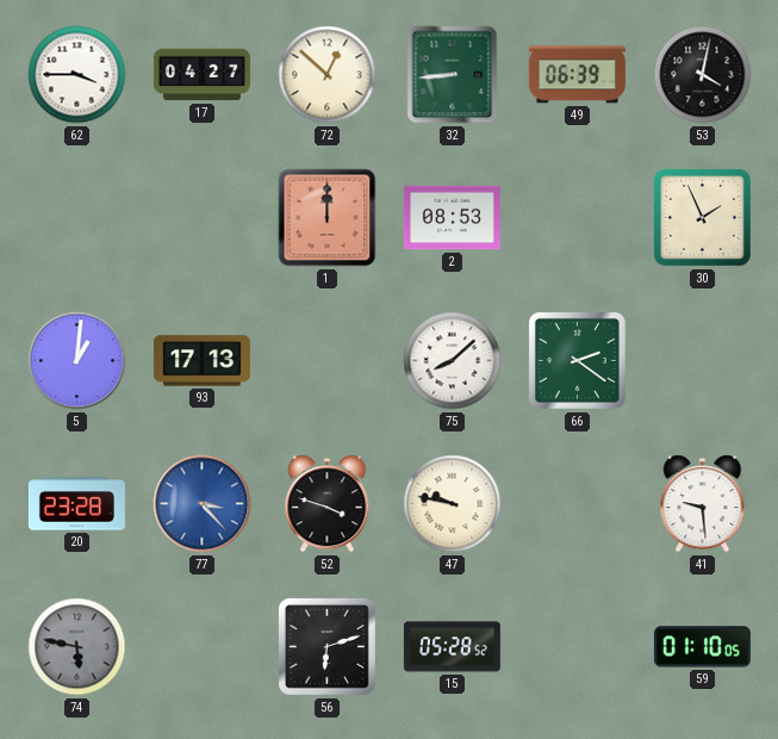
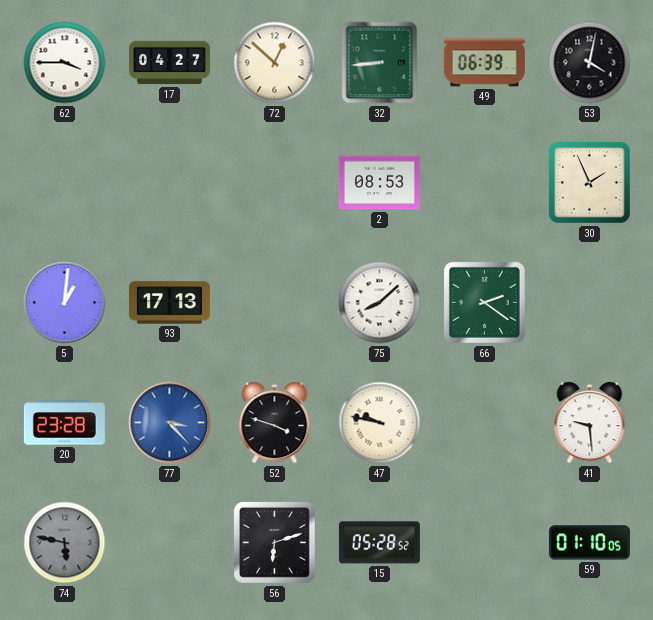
1: 12:00 -> none
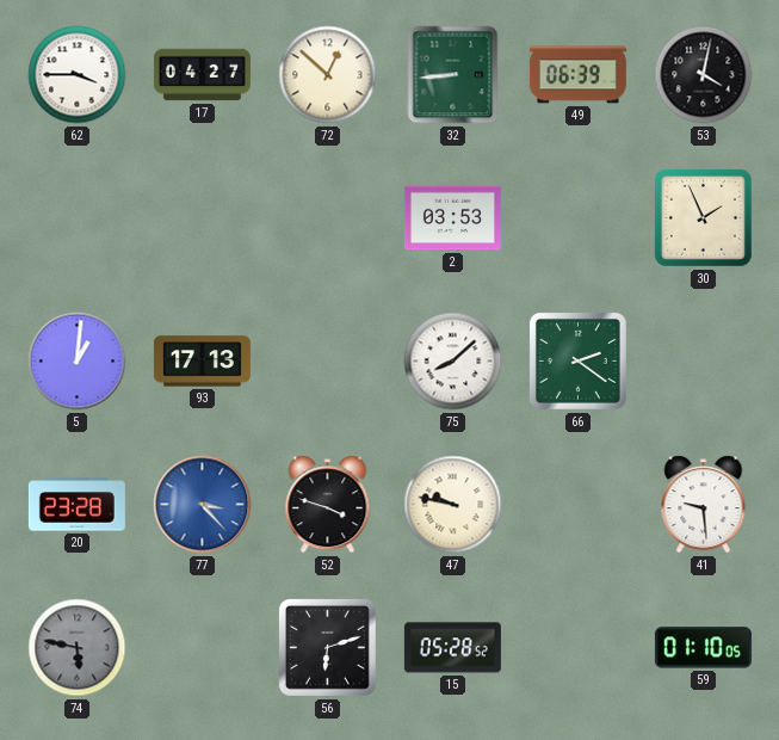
2: 08:53 -> 03:53
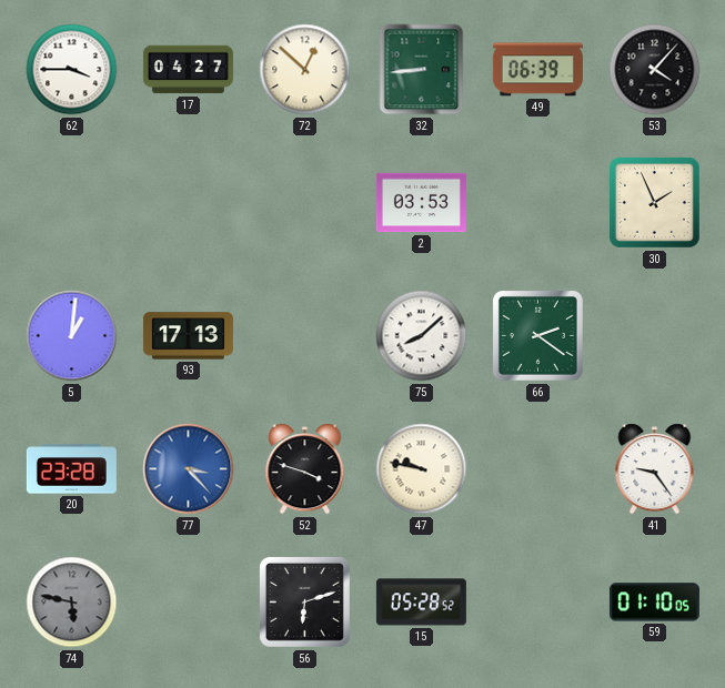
53: 4:02 -> 4:07
41: 9:29 -> 9:24
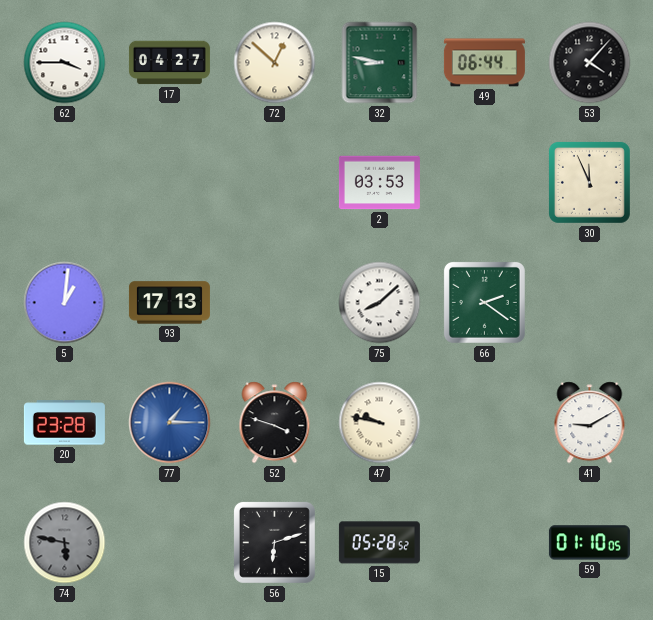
32: 8:44 -> 8:47
49: 06:39 -> 06:44
30: 1:56 -> 11:56
77: 3:23 -> 1:15
41: 9:24 -> 9:10
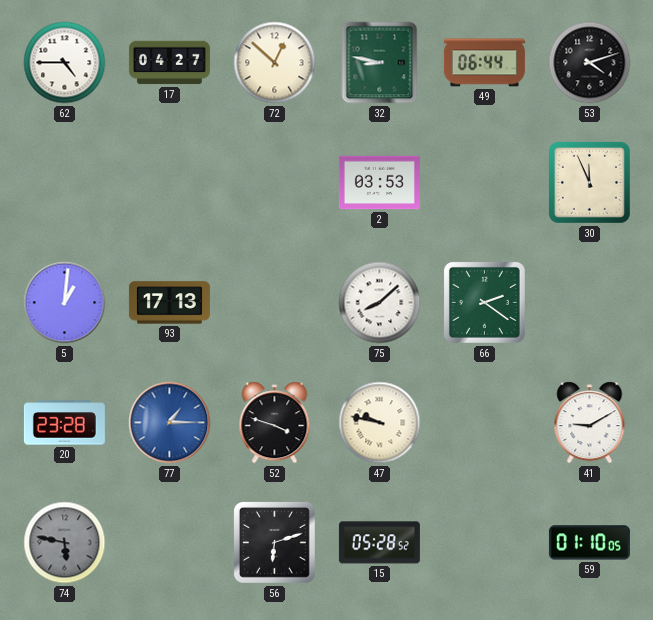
62: 3:45 -> 4:45
53: 4:07 -> 4:12
